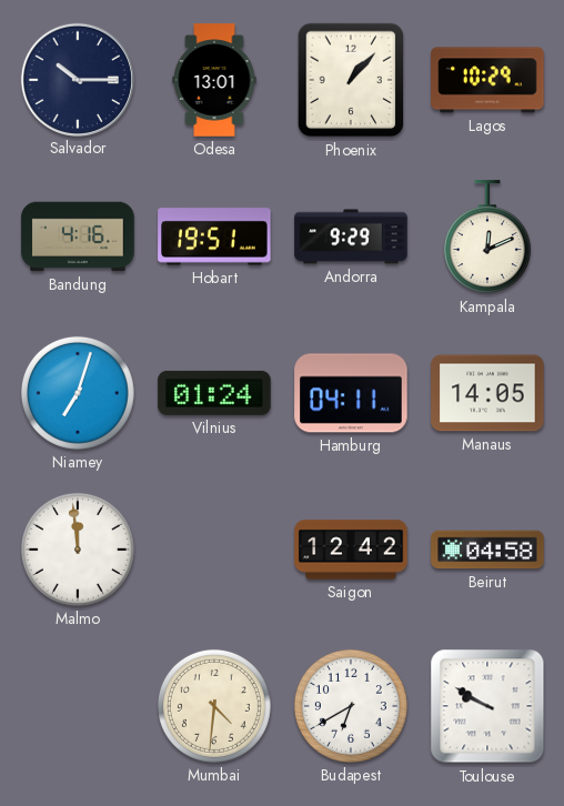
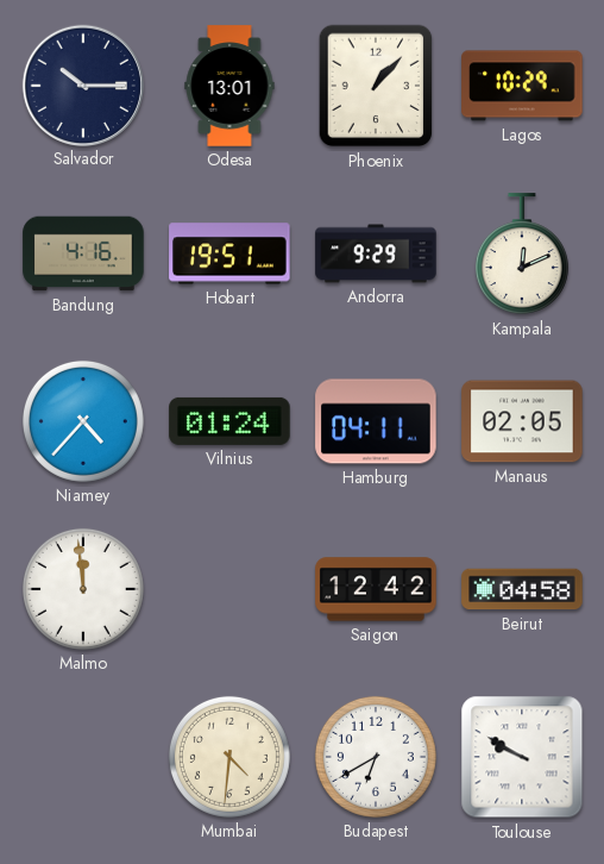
Niamey: 7:03 -> 4:37
Manaus: 14:05 -> 02:05
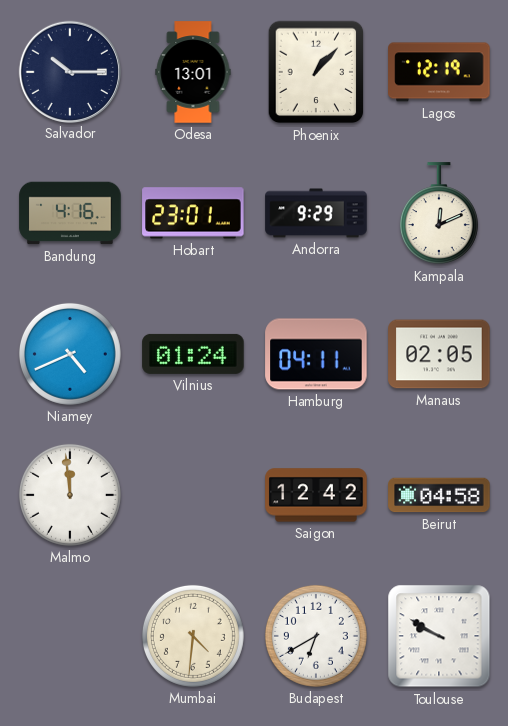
Lagos: 10:29 -> 12:19
Hobart: 19:51 -> 23:01
Niamey: 4:37 -> 4:41
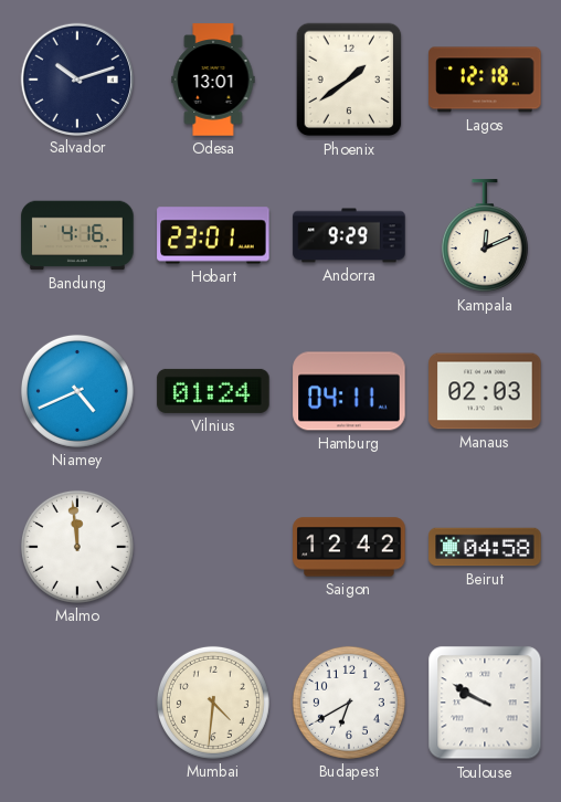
Salvador: 10:15 -> 10:12
Phoenix: 1:07 -> 1:39
Lagos: 12:19 -> 12:18
Manaus: 02:05 -> 02:03
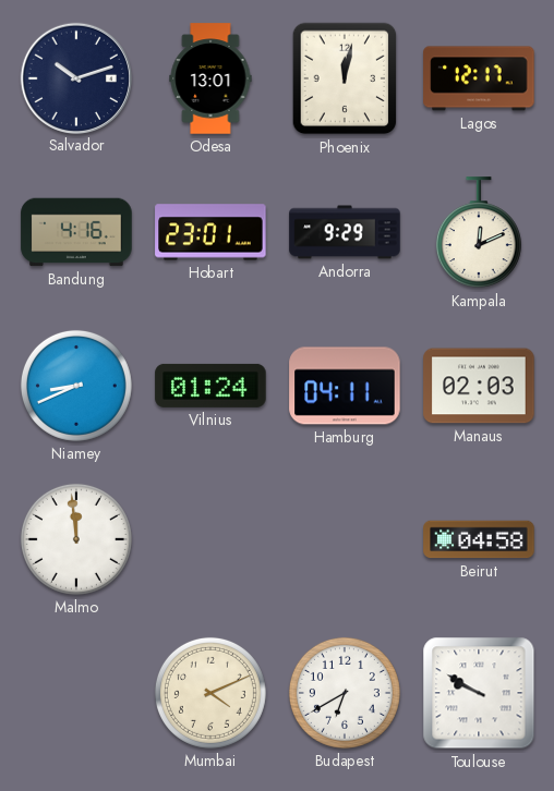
Phoenix: 1:39 -> 12:02
Lagos: 12:18 -> 12:17
Niamey: 4:41 -> 8:41
Saigon: 12:42 -> none
Mumbai: 4:31 -> 4:11
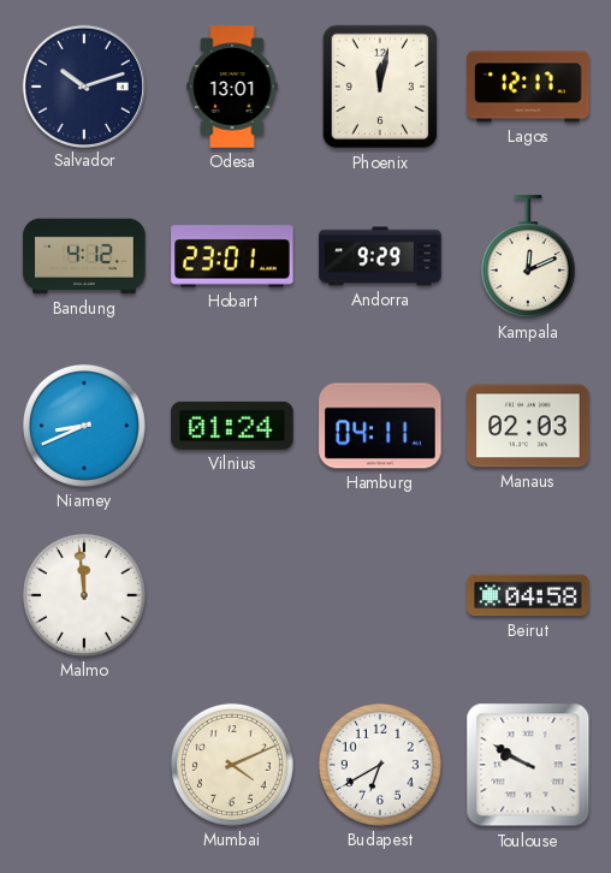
Bandung: 4:16 -> 4:12
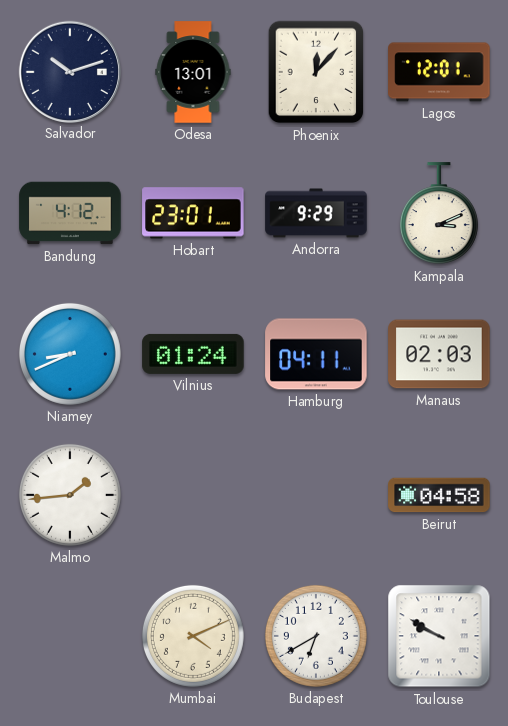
Phoenix: 12:02 -> 12:07
Lagos: 12:17 -> 12:01
Kampala: 12:11 -> 3:11
Malmo: 11:59 -> 1:44
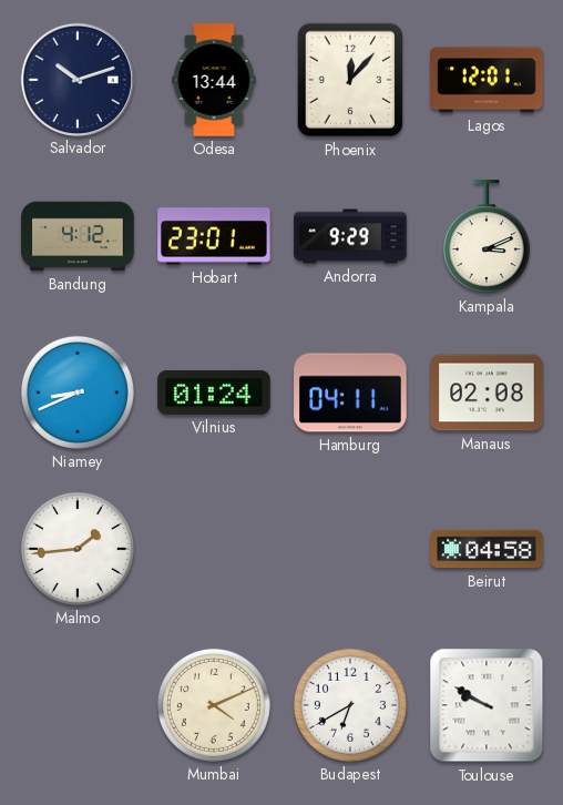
Odesa: 13:01 -> 13:44
Manaus: 02:03 -> 02:08
